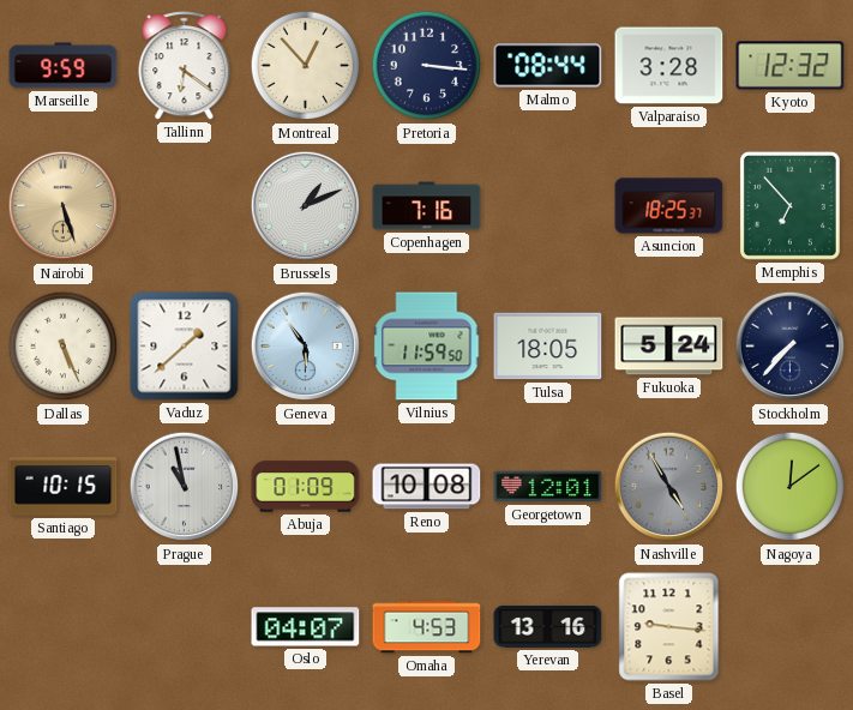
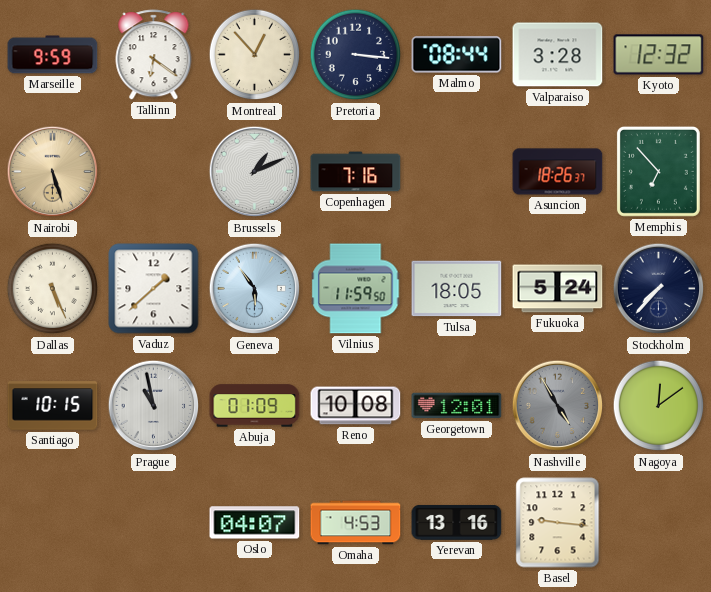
Asuncion: 18:25 -> 18:26
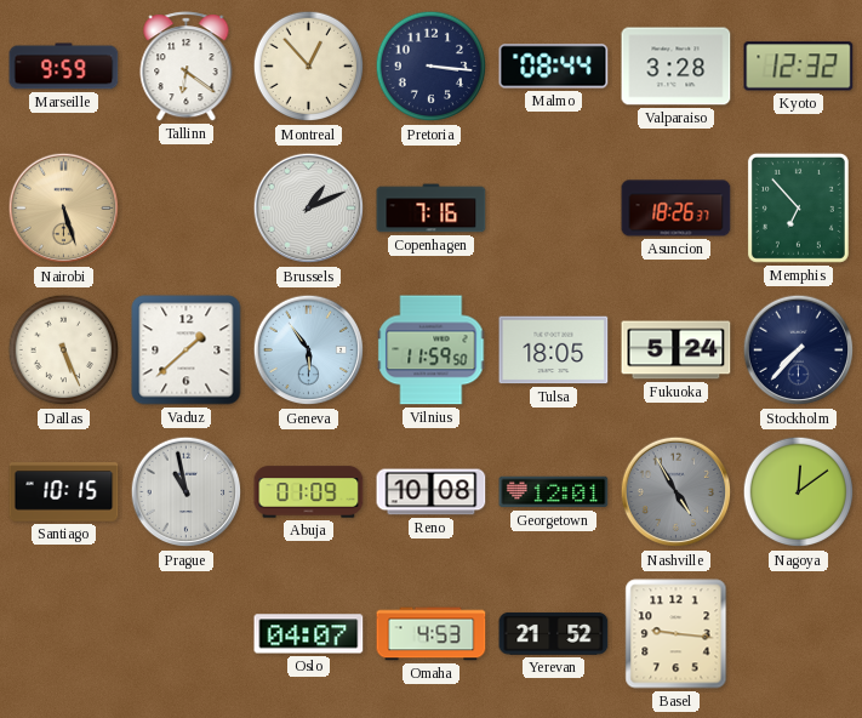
Yerevan: 13:16 -> 21:52
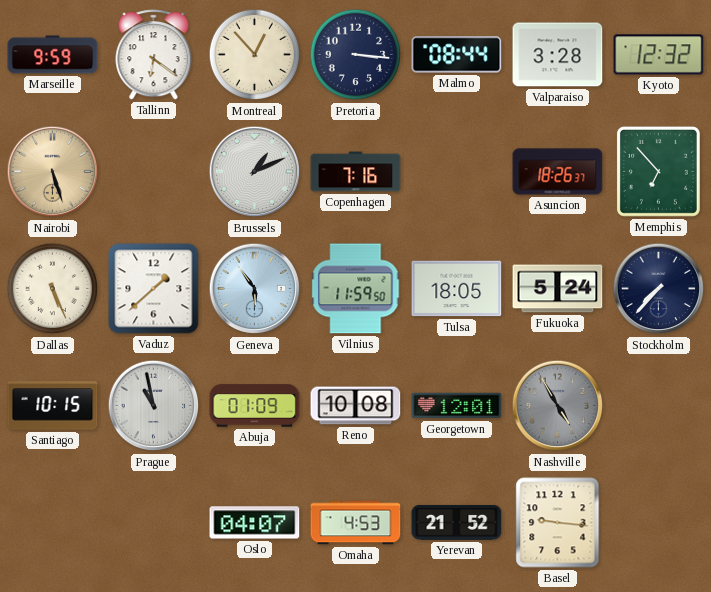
Nagoya: 12:09 -> none
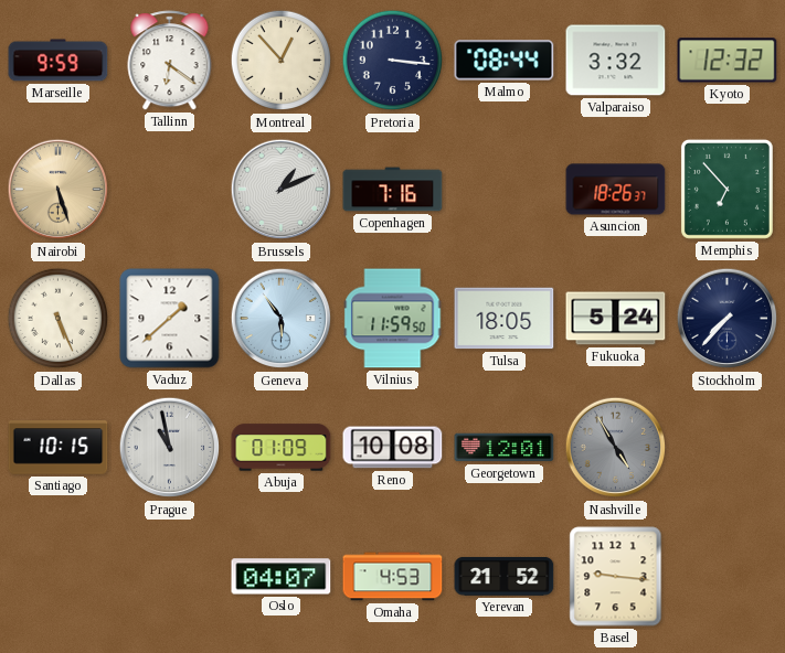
Valparaiso: 3:28 -> 3:32
